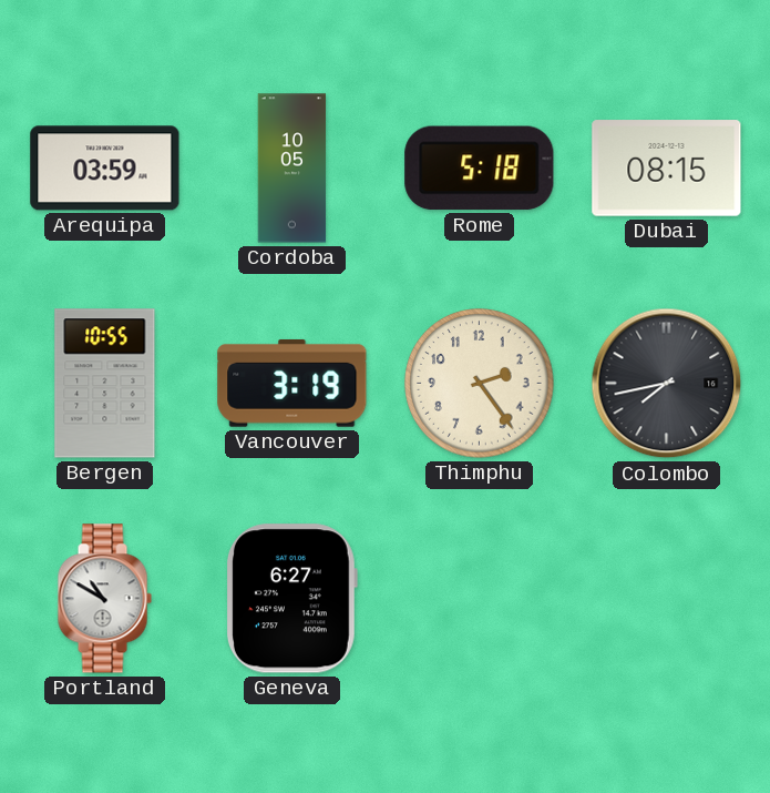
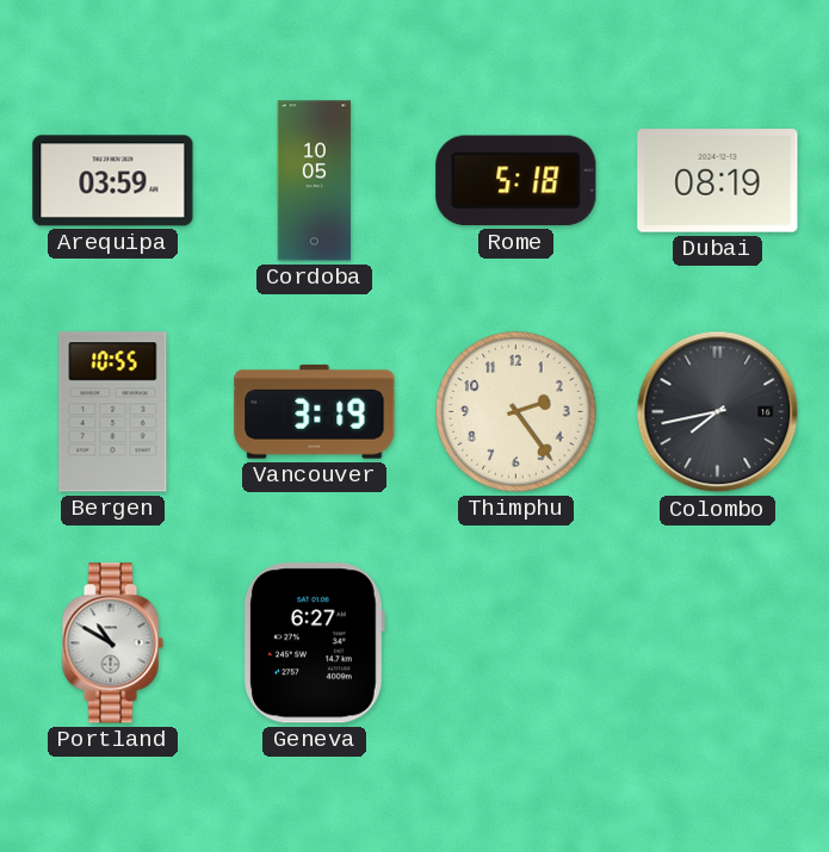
Dubai: 08:15 -> 08:19
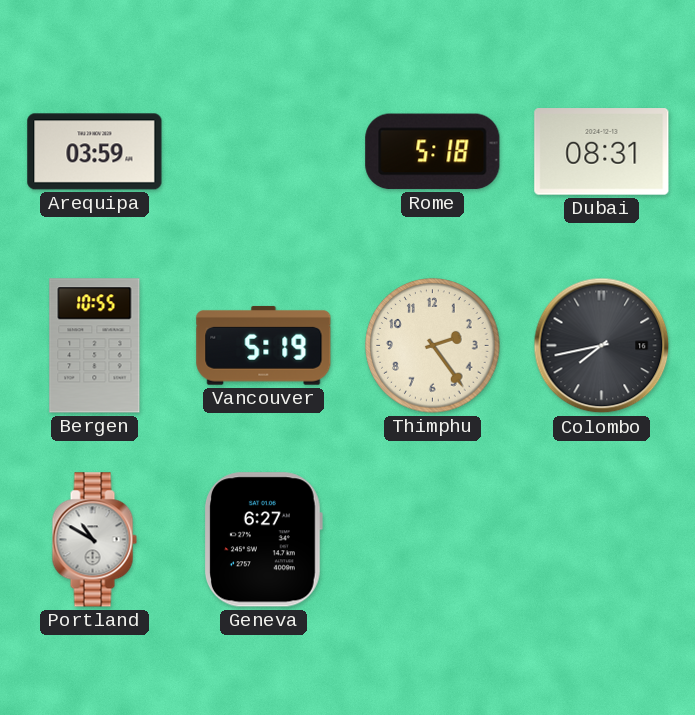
Cordoba: 10:05 -> none
Dubai: 08:19 -> 08:31
Vancouver: 3:19 -> 5:19
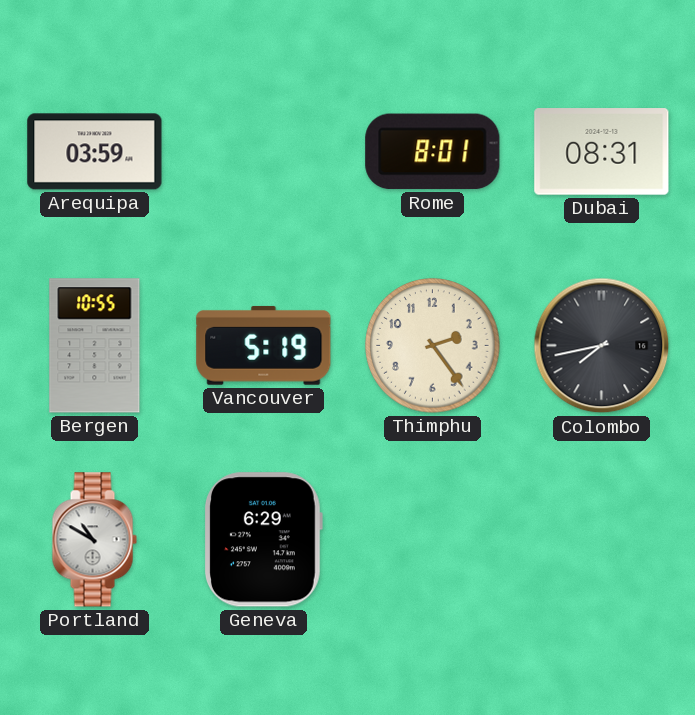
Rome: 5:18 -> 8:01
Geneva: 6:27 -> 6:29
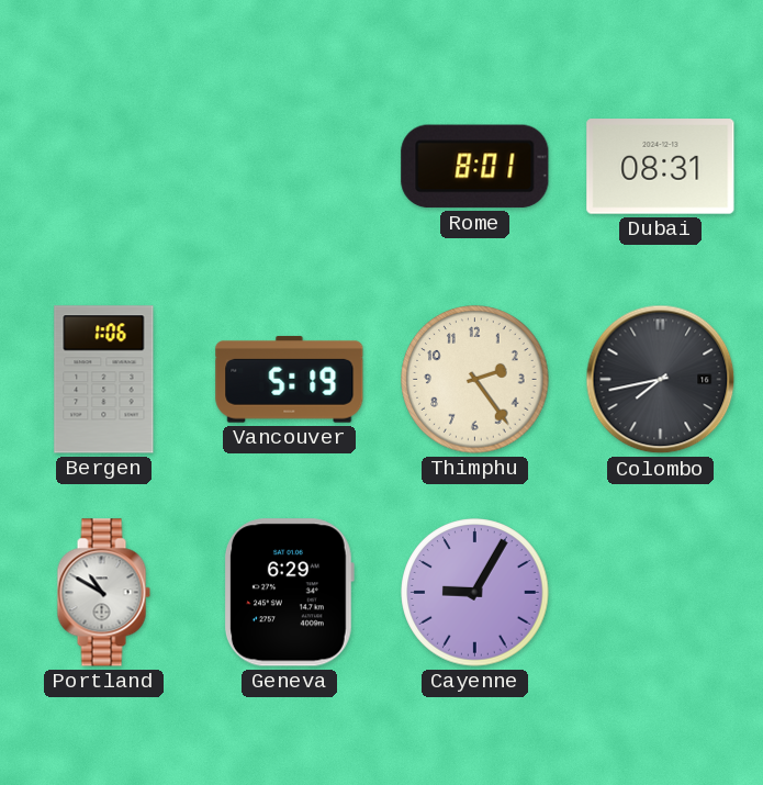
Arequipa: 03:59 -> none
Bergen: 10:55 -> 1:06
Cayenne: none -> 9:05
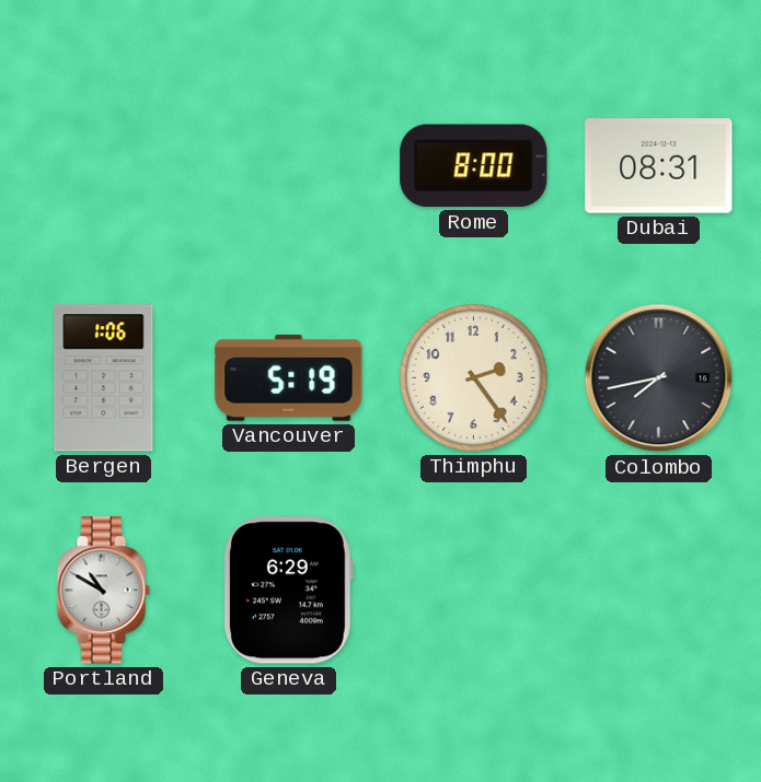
Rome: 8:01 -> 8:00
Cayenne: 9:05 -> none
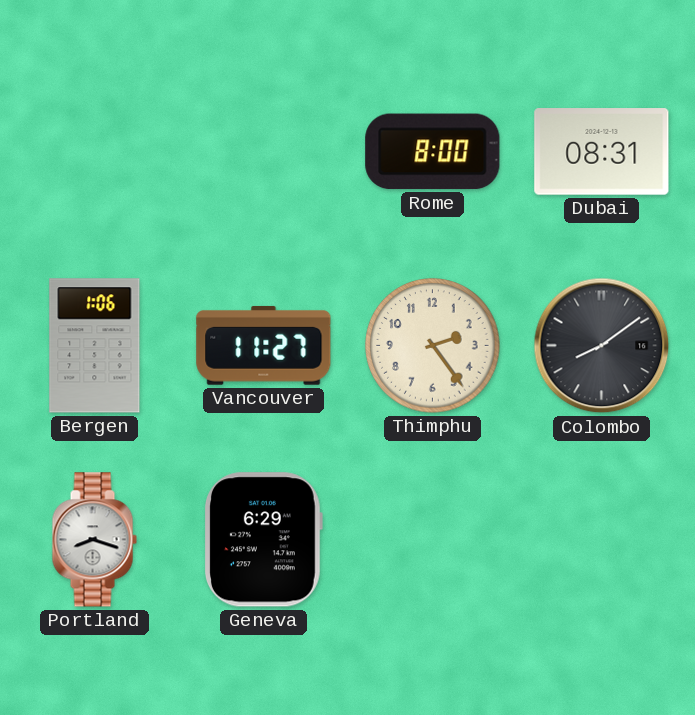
Vancouver: 5:19 -> 11:27
Colombo: 7:43 -> 8:09
Portland: 10:50 -> 8:18
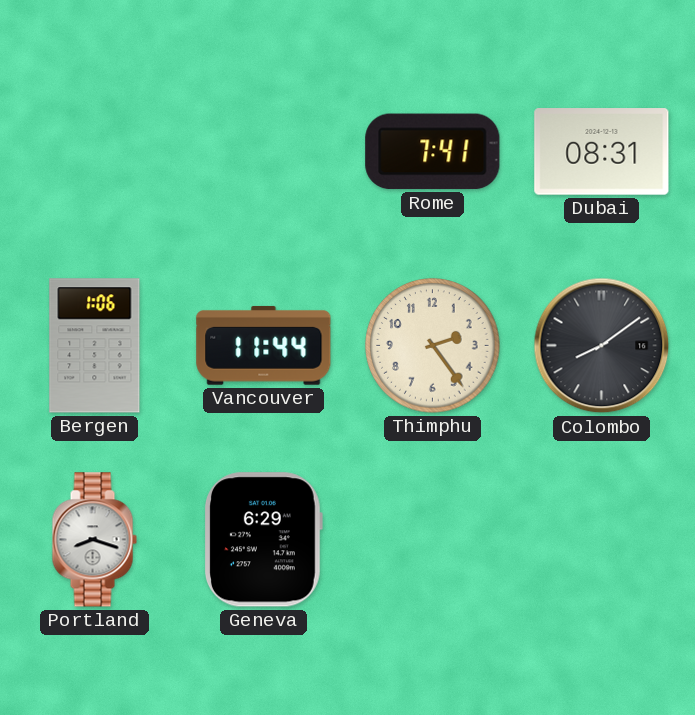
Rome: 8:00 -> 7:41
Vancouver: 11:27 -> 11:44
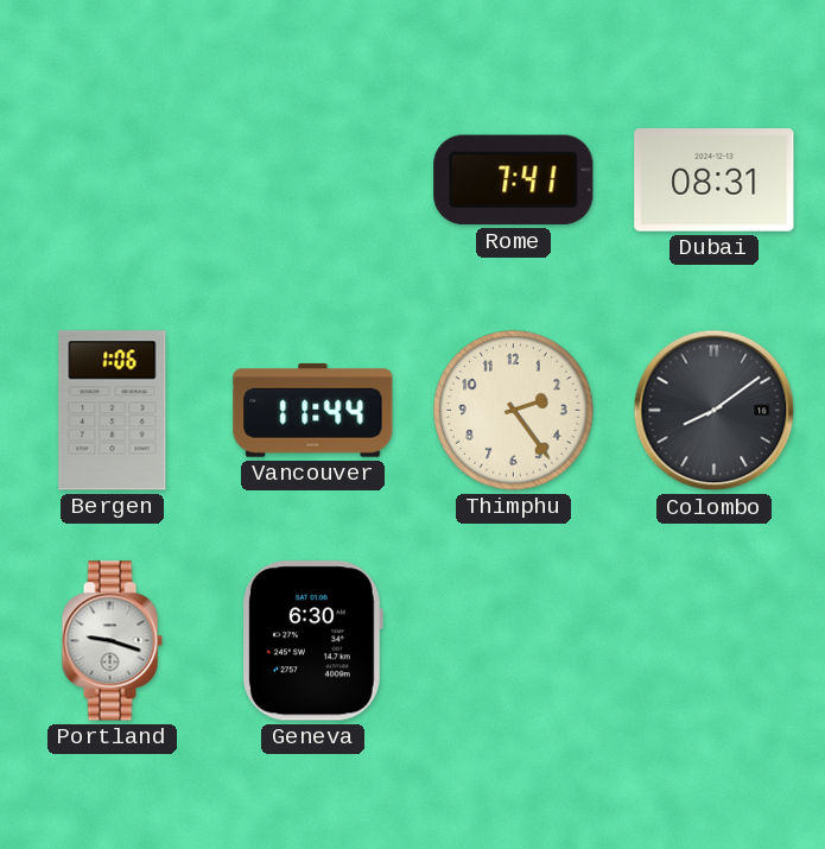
Portland: 8:18 -> 9:18
Geneva: 6:29 -> 6:30
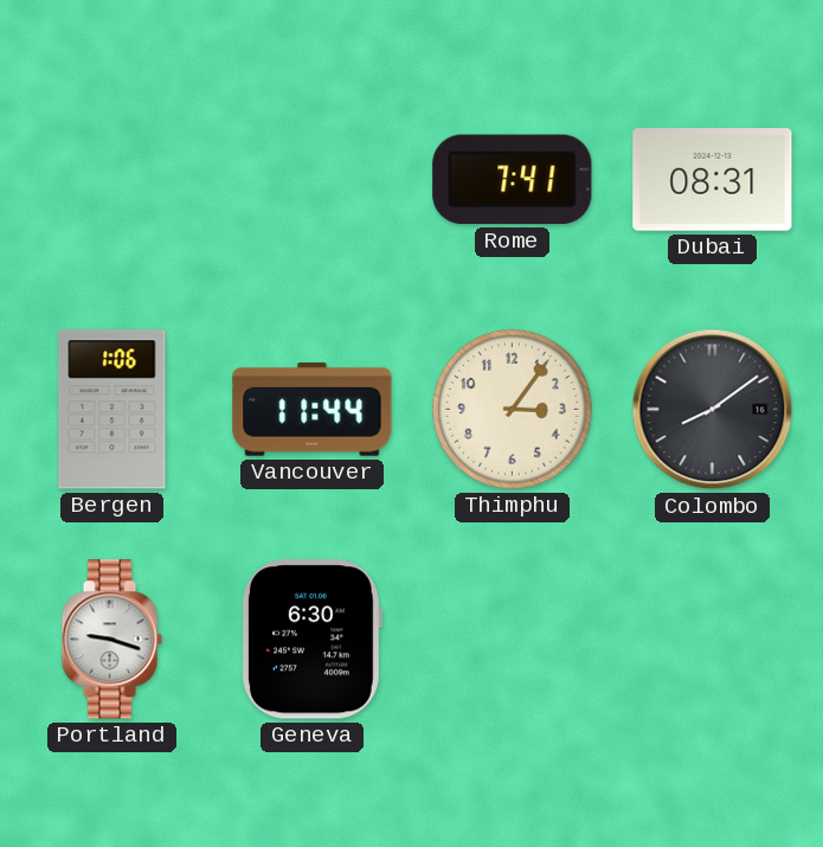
Thimphu: 2:24 -> 3:06
